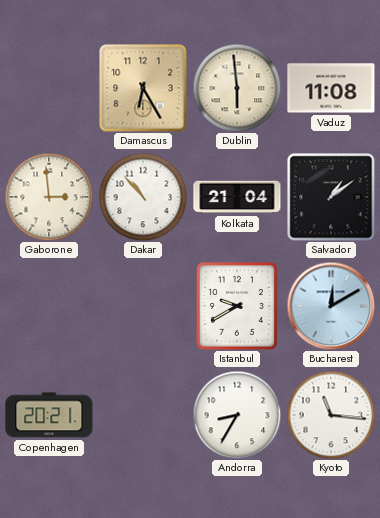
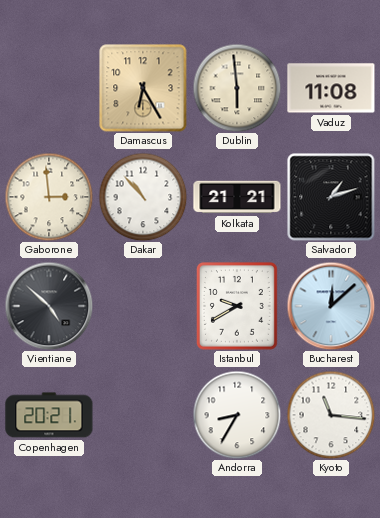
Kolkata: 21:04 -> 21:21
Salvador: 1:09 -> 1:12
Vientiane: none -> 4:52
Bucharest: 12:10 -> 12:08
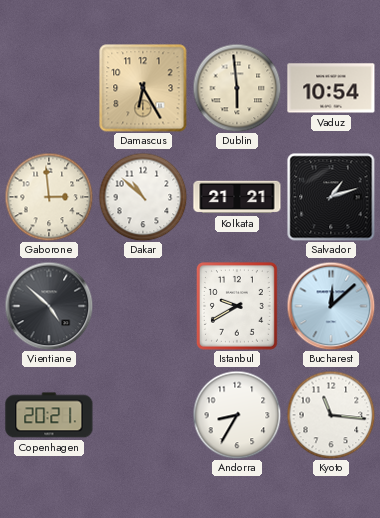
Vaduz: 11:08 -> 10:54
Dakar: 10:53 -> 10:52
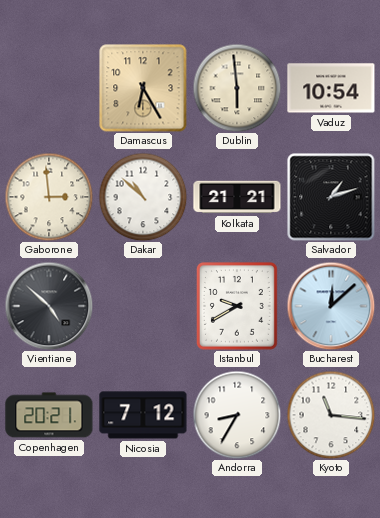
Nicosia: none -> 7:12
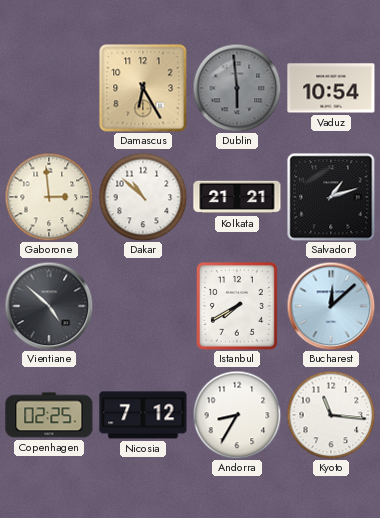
Dublin dial: cream -> grey
Istanbul: 9:40 -> 7:40
Copenhagen: 20:21 -> 02:25
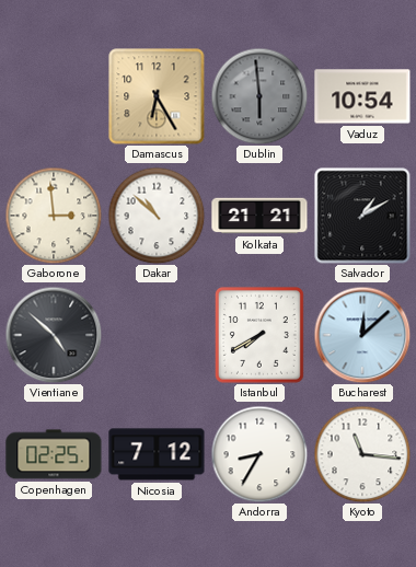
Salvador: 1:12 -> 1:10
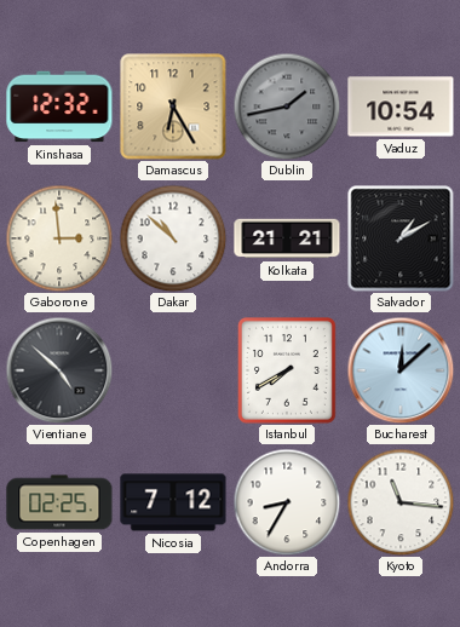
Kinshasa: none -> 12:32
Dublin: 5:59 -> 1:43
